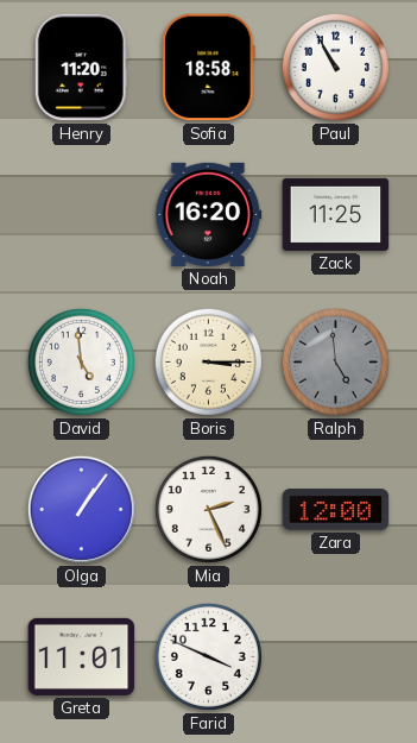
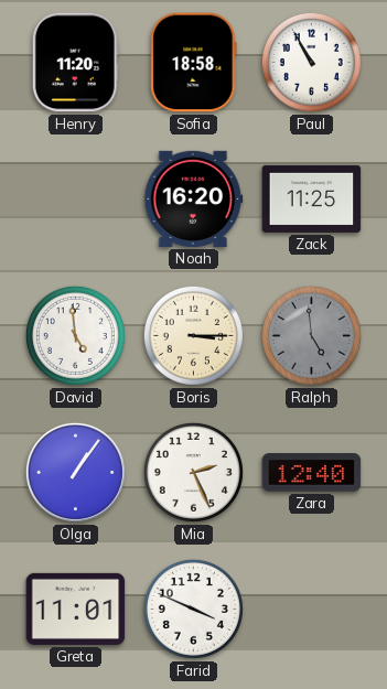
Zara: 12:00 -> 12:40
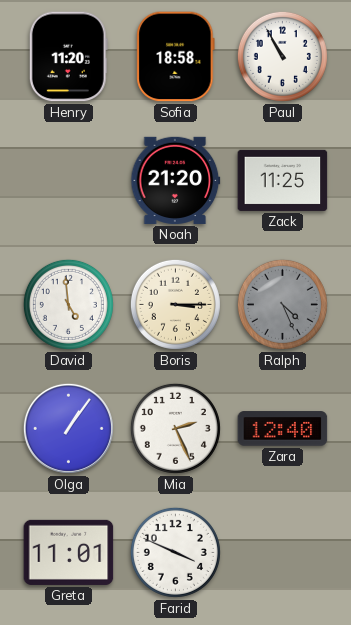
Noah: 16:20 -> 21:20
Ralph: 4:59 -> 4:26
